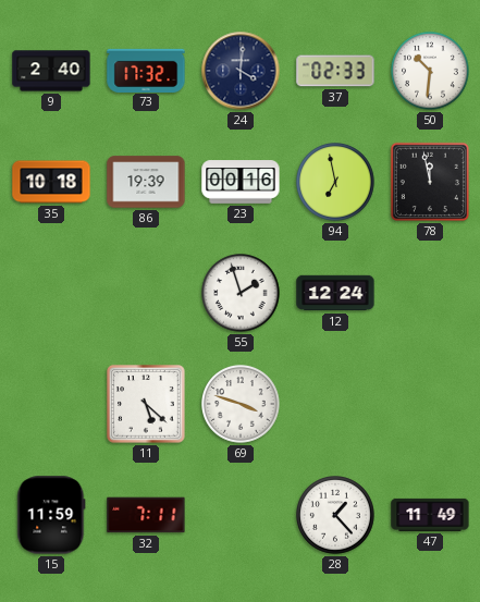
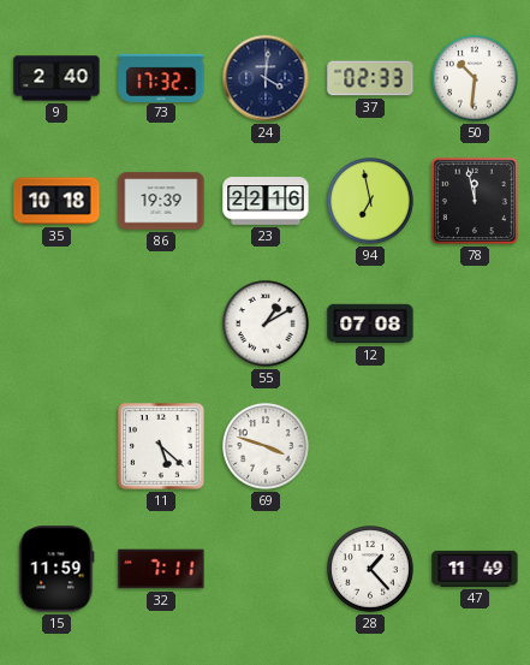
23: 00:16 -> 22:16
55: 1:57 -> 1:10
12: 12:24 -> 07:08
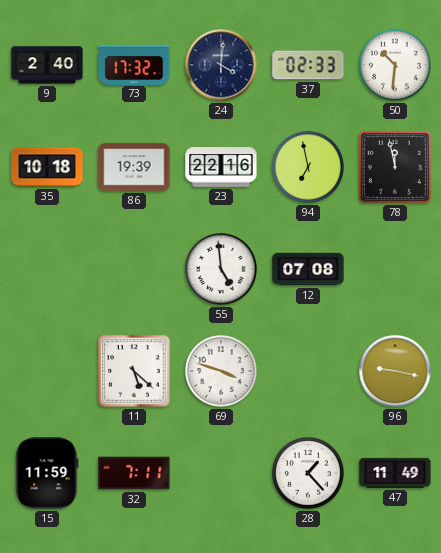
55: 1:10 -> 4:59
96: none -> 9:17
